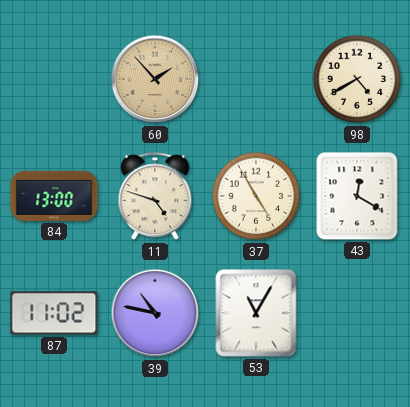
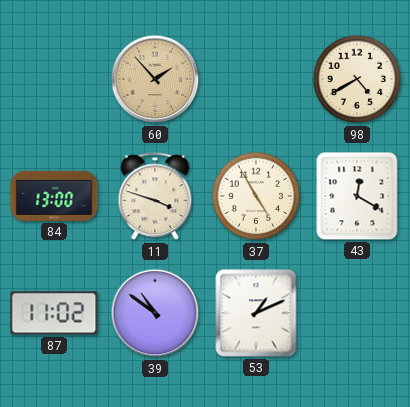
11: 4:48 -> 3:48
39: 10:47 -> 10:51
53: 11:05 -> 1:11
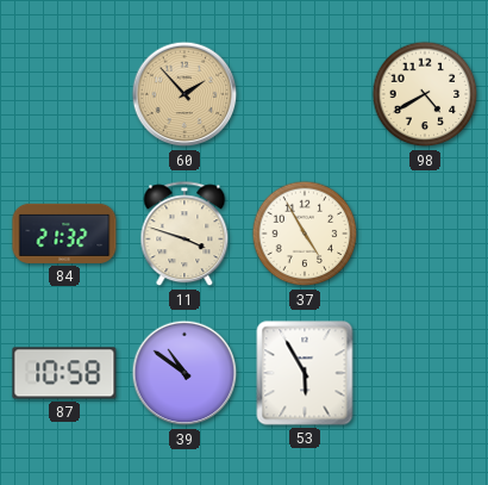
84: 13:00 -> 21:32
43: 12:20 -> none
87: 11:02 -> 10:58
53: 1:11 -> 5:55
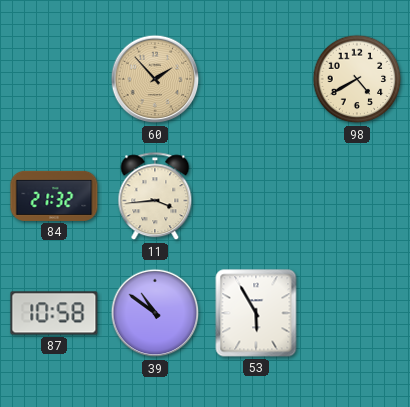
11: 3:48 -> 3:44
37: 4:55 -> none
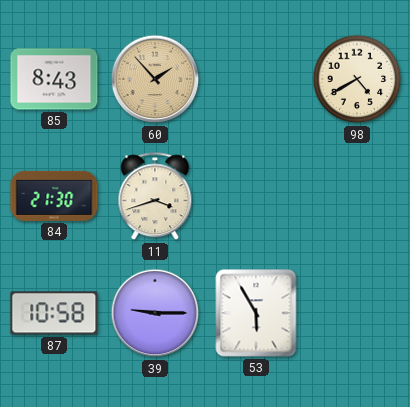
85: none -> 8:43
84: 21:32 -> 21:30
11: 3:44 -> 3:42
39: 10:51 -> 9:15
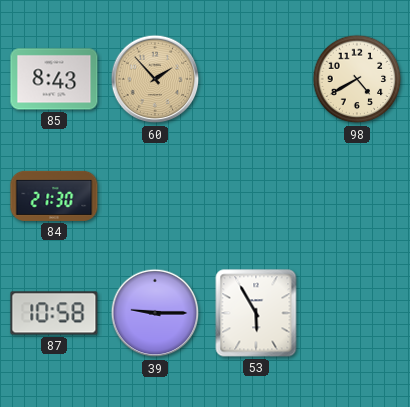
11: 3:42 -> none
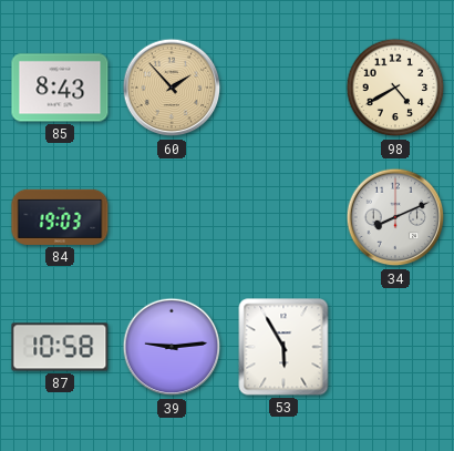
84: 21:30 -> 19:03
34: none -> 8:11
39: 9:15 -> 9:14
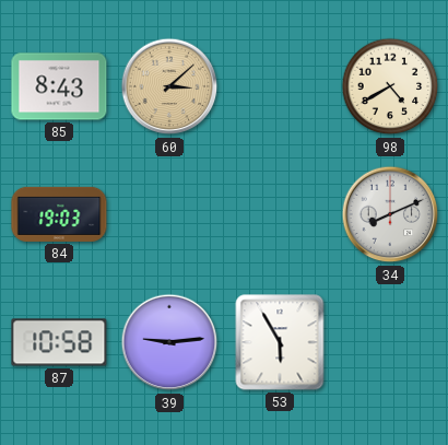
60: 1:53 -> 3:08
